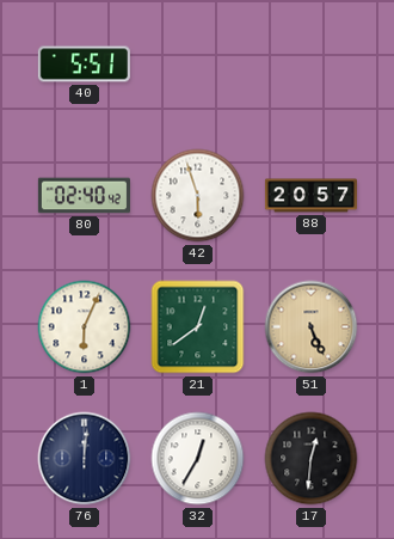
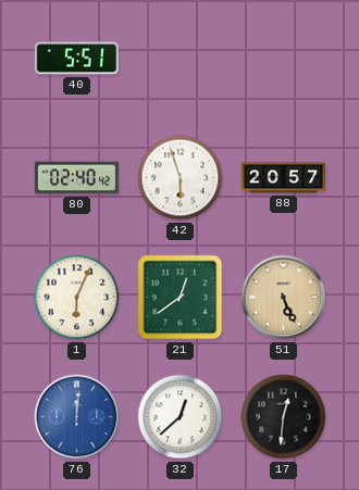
76 dial: navy -> blue
32: 12:35 -> 12:38
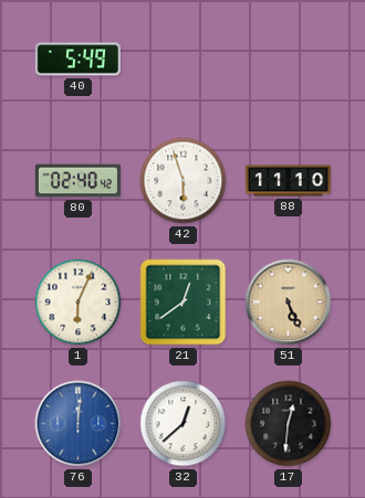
40: 5:51 -> 5:49
88: 20:57 -> 11:10
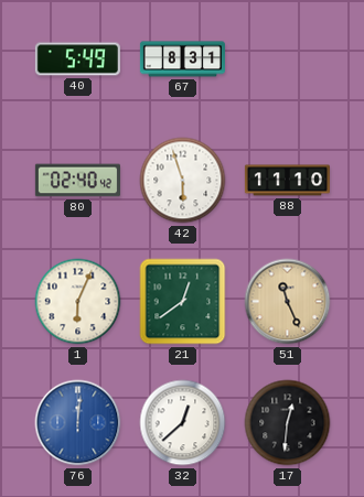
67: none -> 8:31
51: 5:26 -> 11:26
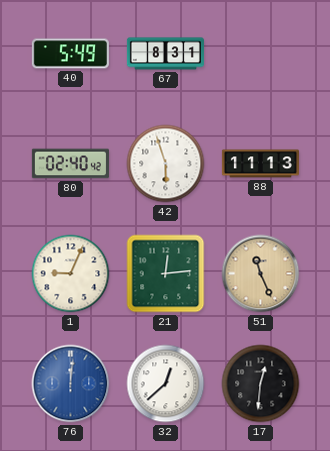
88: 11:10 -> 11:13
1: 6:04 -> 9:04
21: 12:39 -> 12:14
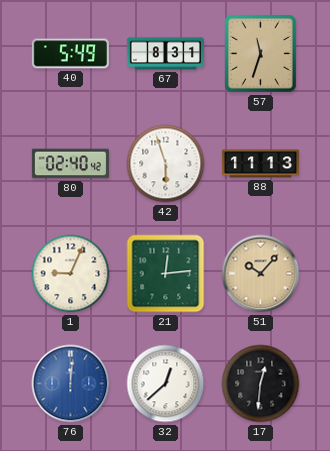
57: none -> 11:33
51: 11:26 -> 10:07
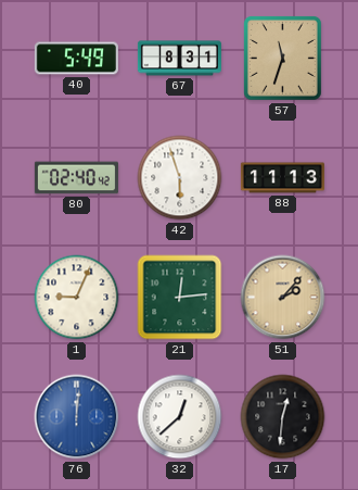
51: 10:07 -> 2:07
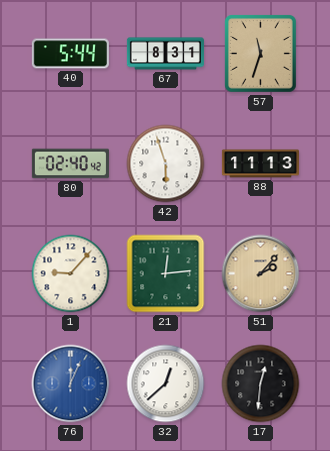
40: 5:49 -> 5:44
1: 9:04 -> 9:07
76: 12:01 -> 12:04
